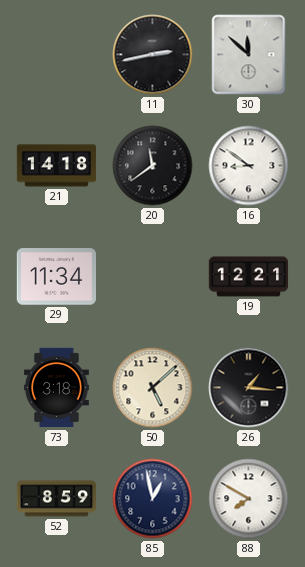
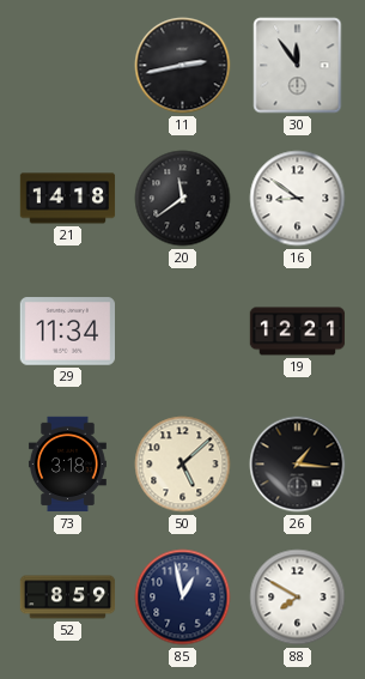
30: 11:52 -> 11:54
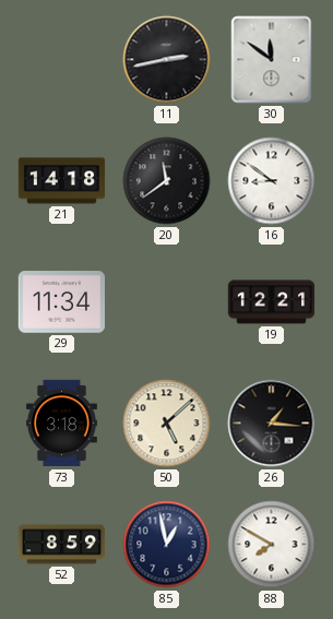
30: 11:54 -> 11:51
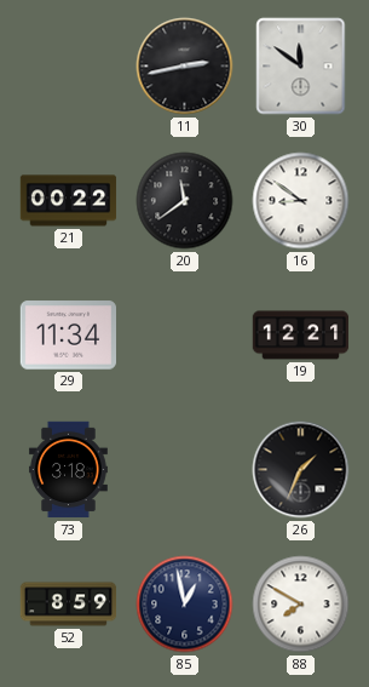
21: 14:18 -> 00:22
50: 5:08 -> none
26: 1:16 -> 1:34
